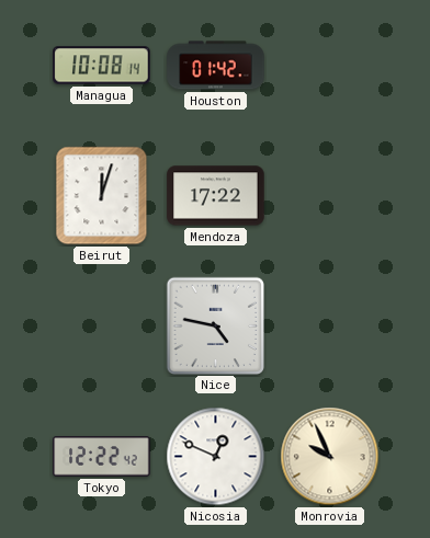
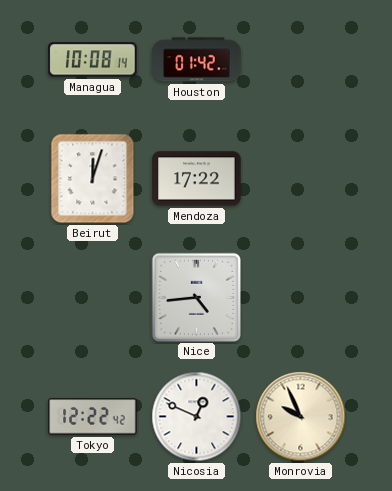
Nice: 4:47 -> 4:44
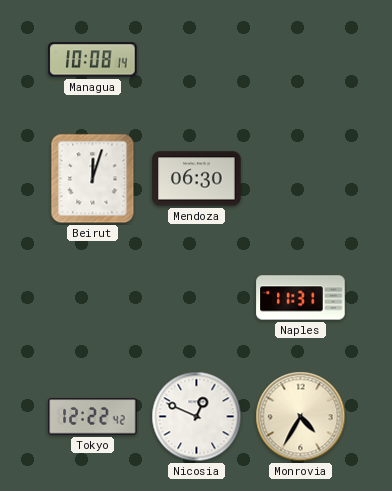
Houston: 01:42 -> none
Mendoza: 17:22 -> 06:30
Nice: 4:44 -> none
Naples: none -> 11:31
Monrovia: 9:56 -> 4:35
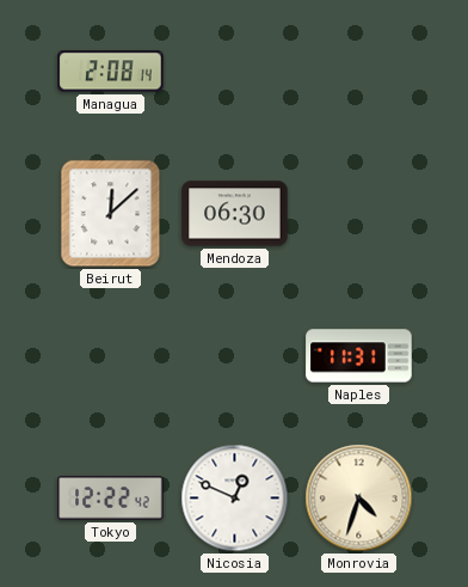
Managua: 10:08 -> 2:08
Beirut: 12:03 -> 12:08
Monrovia: 4:35 -> 4:33
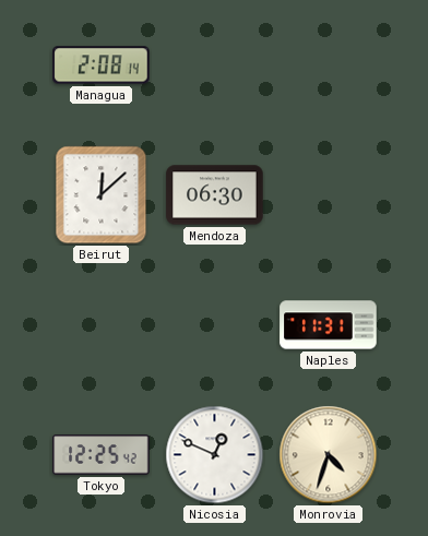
Tokyo: 12:22 -> 12:25
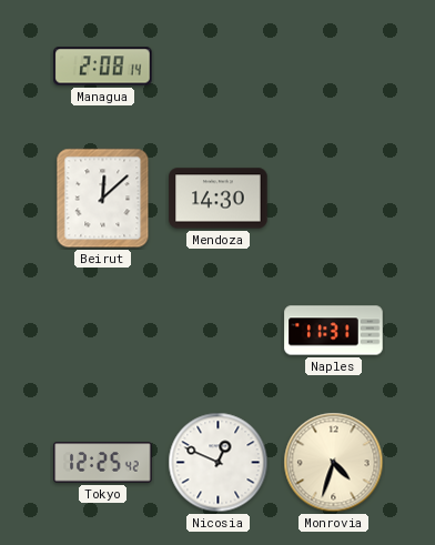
Mendoza: 06:30 -> 14:30
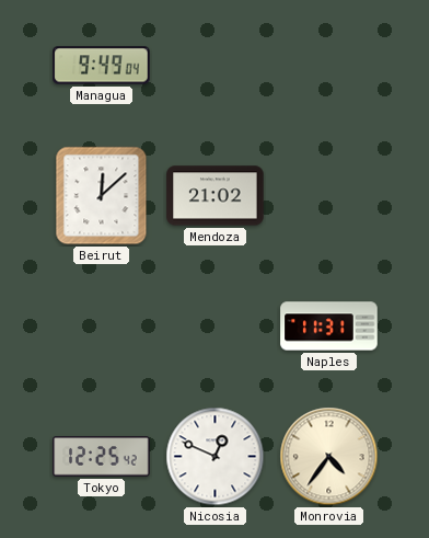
Managua: 2:08 -> 9:49
Mendoza: 14:30 -> 21:02
Monrovia: 4:33 -> 4:36
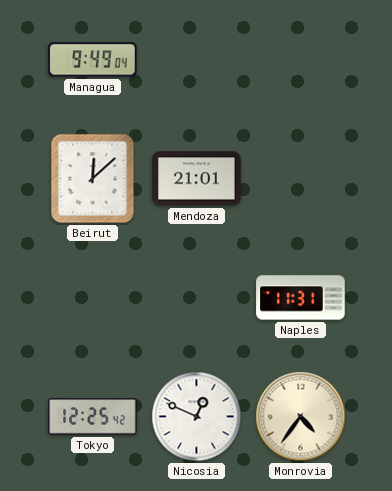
Mendoza: 21:02 -> 21:01
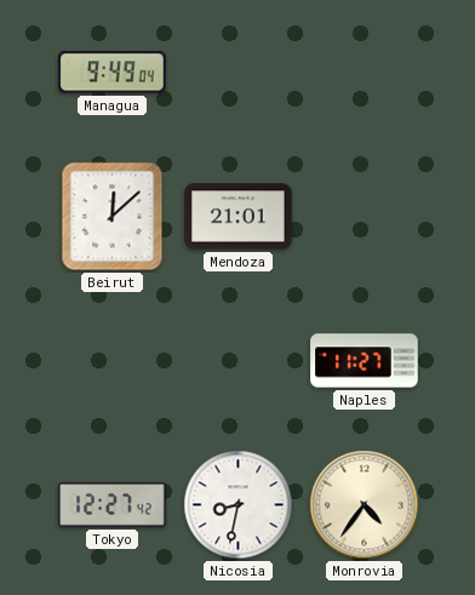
Naples: 11:31 -> 11:27
Tokyo: 12:25 -> 12:27
Nicosia: 12:49 -> 8:32
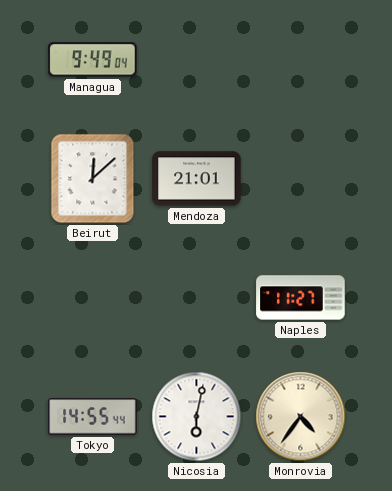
Tokyo: 12:27 -> 14:55
Nicosia: 8:32 -> 6:02
